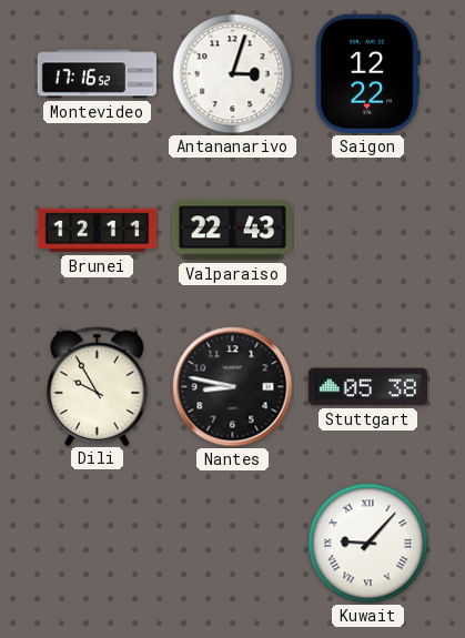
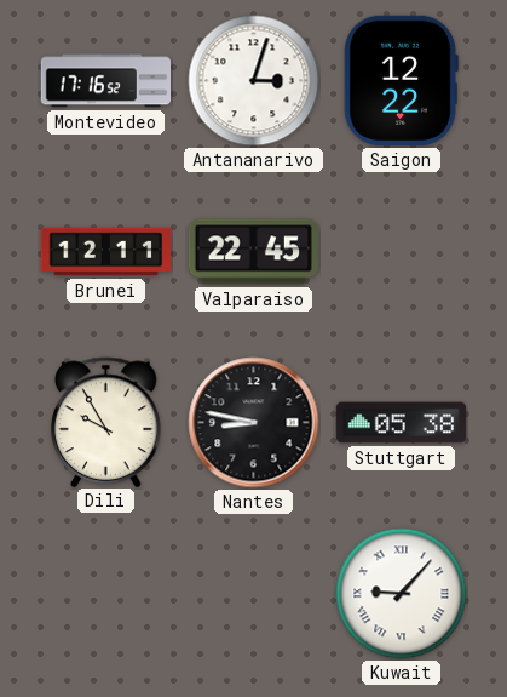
Valparaiso: 22:43 -> 22:45
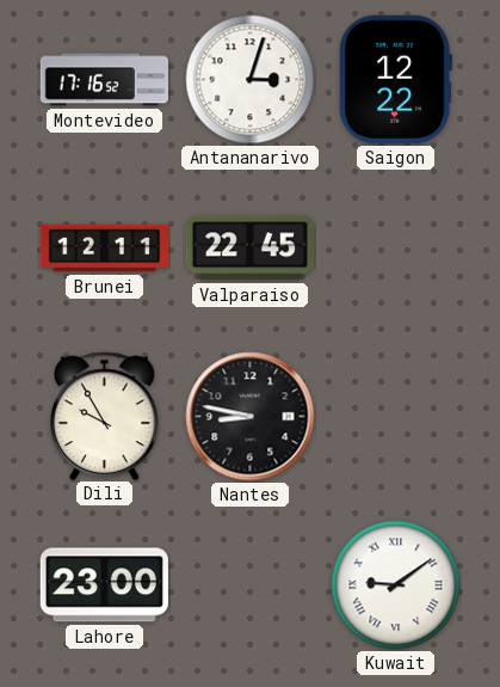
Stuttgart: 05:38 -> none
Lahore: none -> 23:00
Kuwait: 9:07 -> 9:09
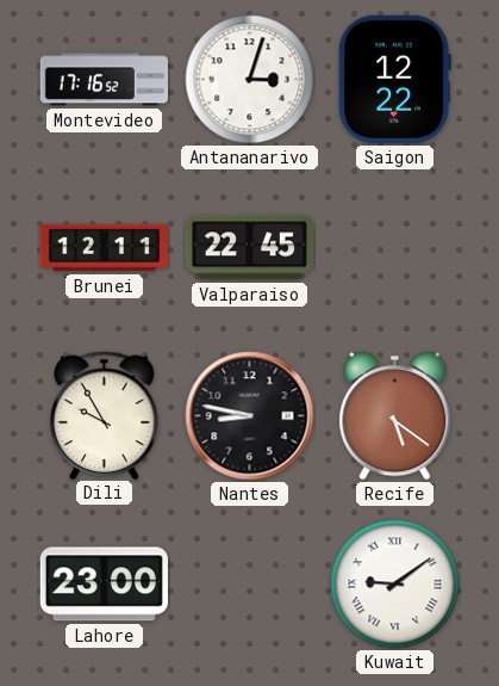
Recife: none -> 5:21
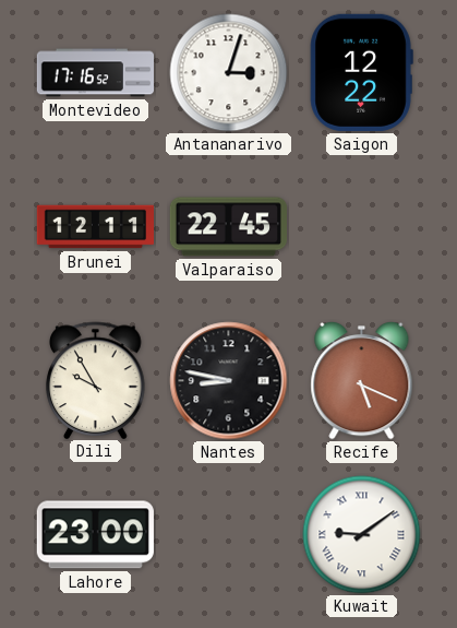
Recife: 5:21 -> 5:19
